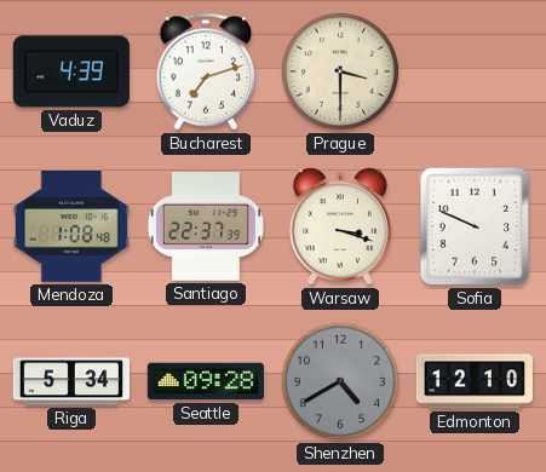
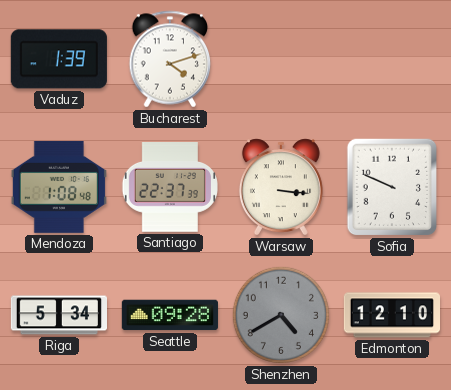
Vaduz: 4:39 -> 1:39
Bucharest: 7:12 -> 4:12
Prague: 3:30 -> none
Warsaw: 3:18 -> 3:16
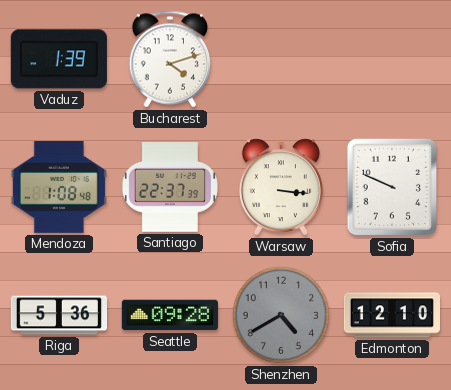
Riga: 5:34 -> 5:36
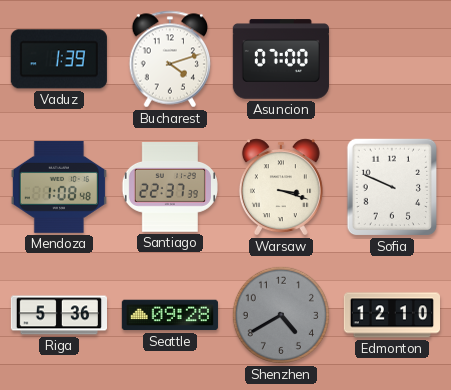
Asuncion: none -> 07:00
Warsaw: 3:16 -> 3:18
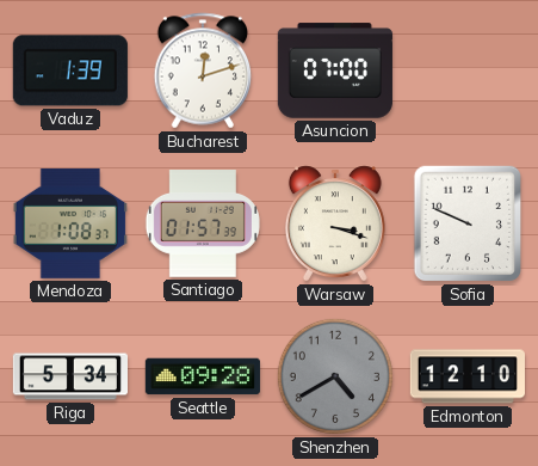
Bucharest: 4:12 -> 12:12
Mendoza: 1:08:48 -> 1:08:37
Santiago: 22:37 -> 01:57
Riga: 5:36 -> 5:34
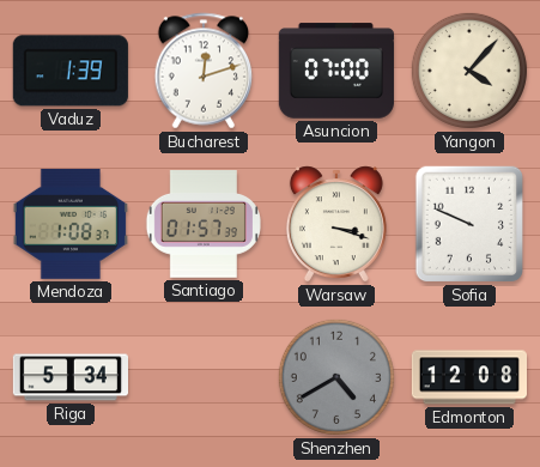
Yangon: none -> 4:07
Seattle: 09:28 -> none
Edmonton: 12:10 -> 12:08
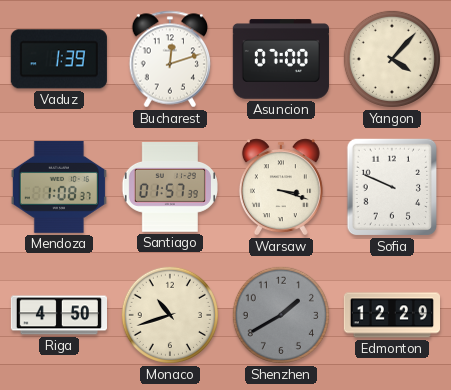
Riga: 5:34 -> 4:50
Monaco: none -> 10:42
Shenzhen: 4:40 -> 1:40
Edmonton: 12:08 -> 12:29
